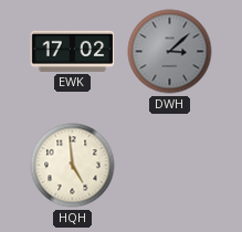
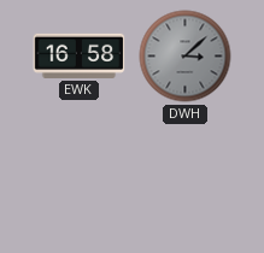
EWK: 17:02 -> 16:58
HQH: 4:59 -> none
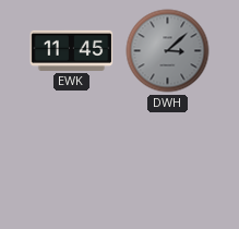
EWK: 16:58 -> 11:45
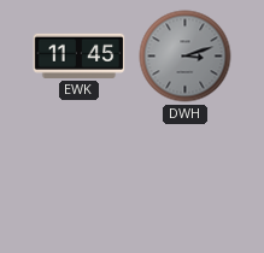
DWH: 3:08 -> 3:12
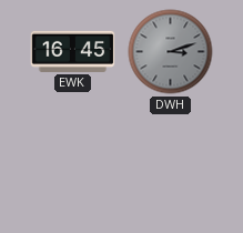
EWK: 11:45 -> 16:45
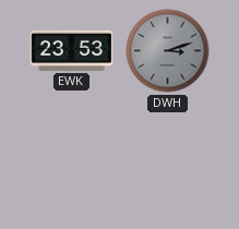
EWK: 16:45 -> 23:53
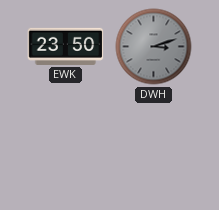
EWK: 23:53 -> 23:50
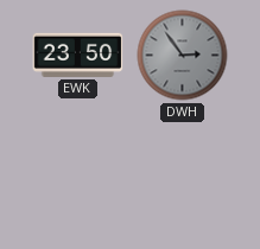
DWH: 3:12 -> 2:54
